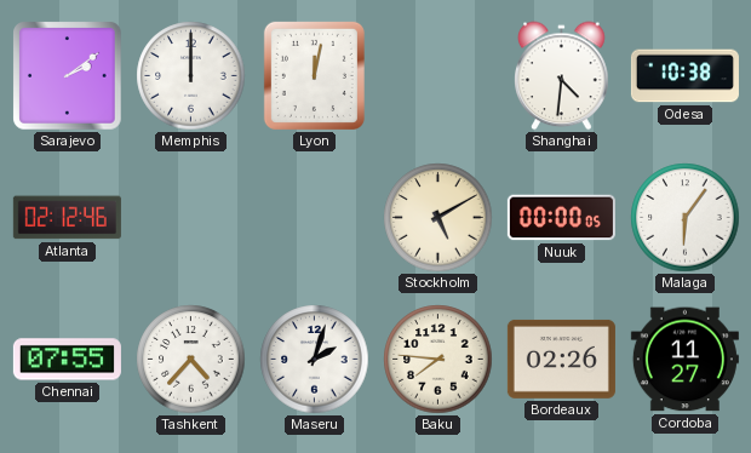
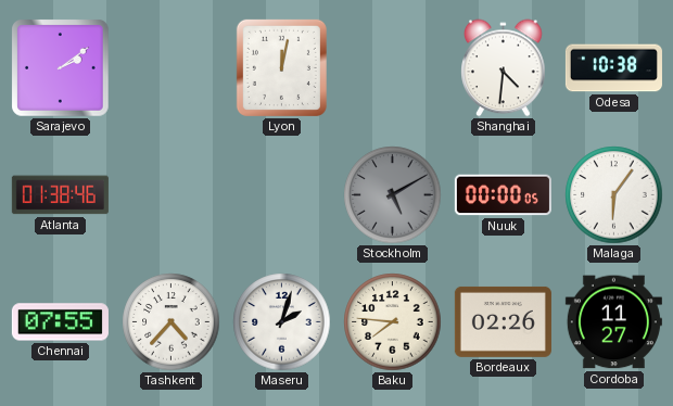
Memphis: 12:00 -> none
Atlanta: 02:12 -> 01:38
Stockholm dial: cream -> grey
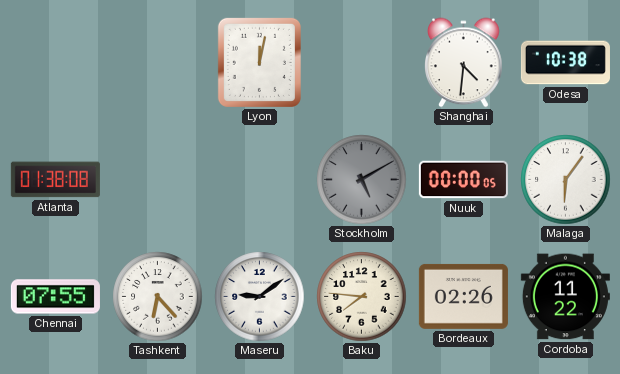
Sarajevo: 2:09 -> none
Atlanta: 01:38:46 -> 01:38:08
Tashkent: 4:37 -> 6:23
Maseru: 2:03 -> 9:09
Cordoba: 11:27 -> 11:22
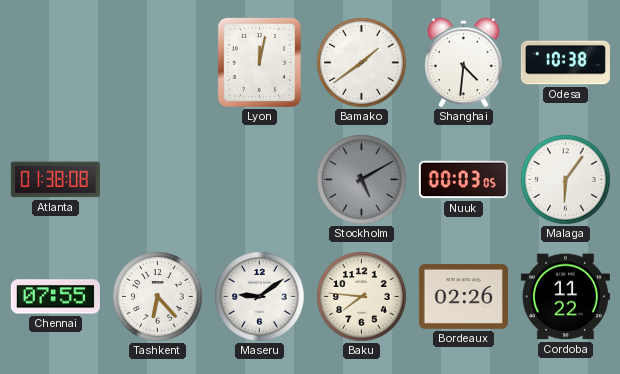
Bamako: none -> 1:39
Nuuk: 00:00 -> 00:03
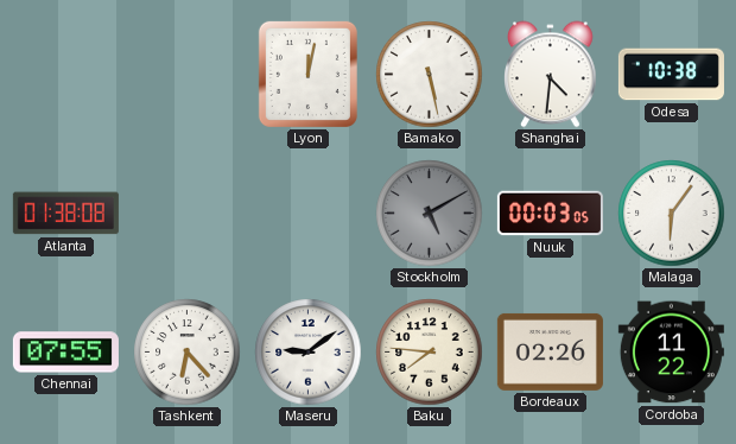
Bamako: 1:39 -> 5:28
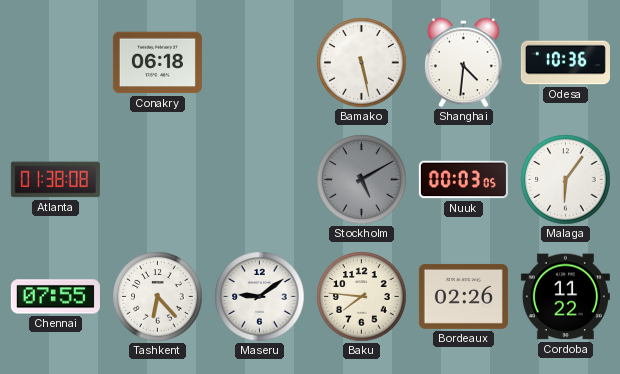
Conakry: none -> 06:18
Lyon: 12:02 -> none
Odesa: 10:38 -> 10:36
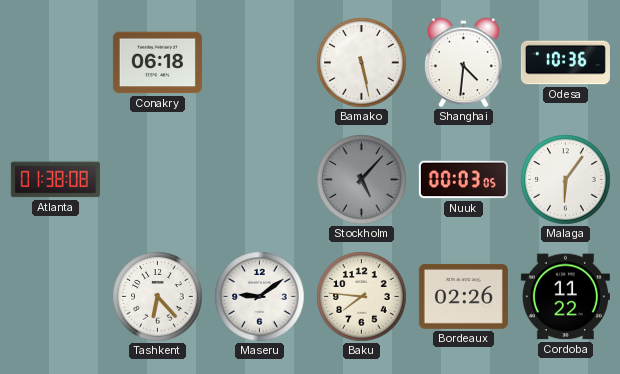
Stockholm: 5:10 -> 5:07
Chennai: 07:55 -> none
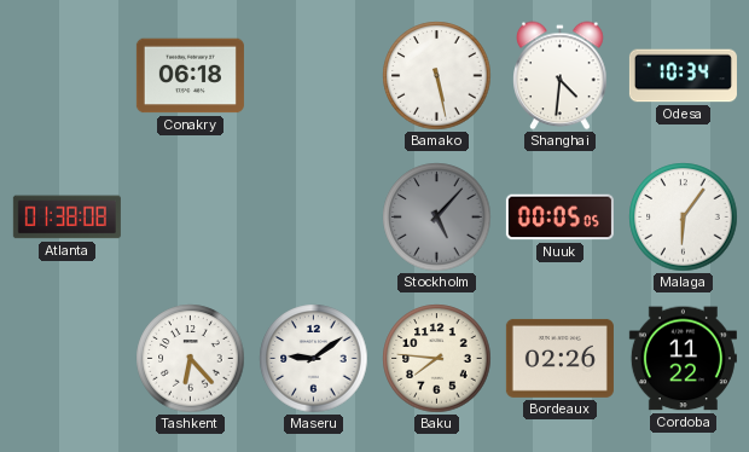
Odesa: 10:36 -> 10:34
Nuuk: 00:03 -> 00:05
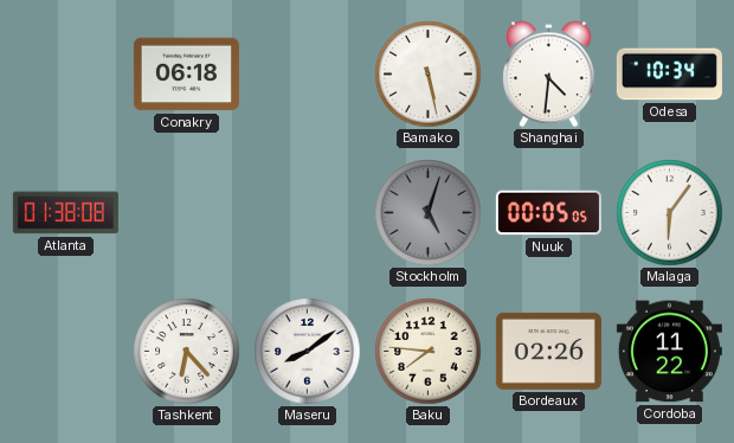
Stockholm: 5:07 -> 5:03
Maseru: 9:09 -> 8:09
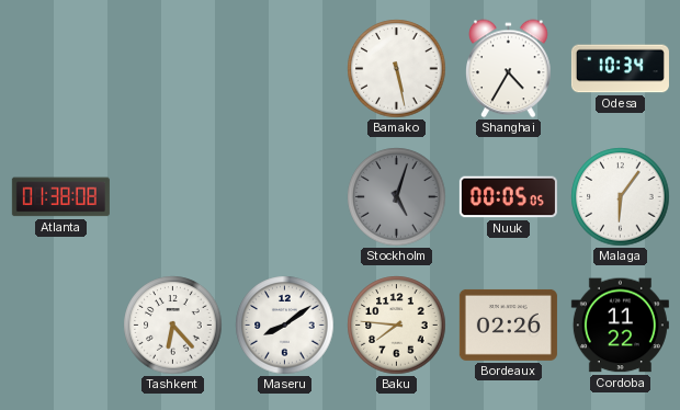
Conakry: 06:18 -> none
Shanghai: 4:31 -> 4:35
